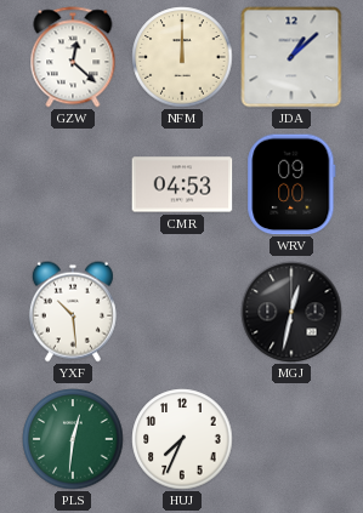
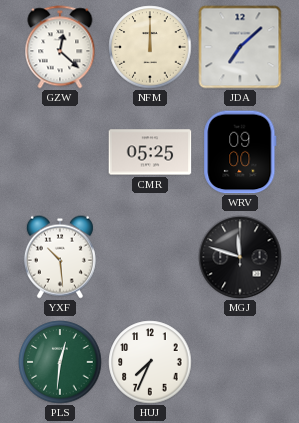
JDA: 1:08 -> 7:08
CMR: 04:53 -> 05:25
MGJ: 12:32 -> 11:48
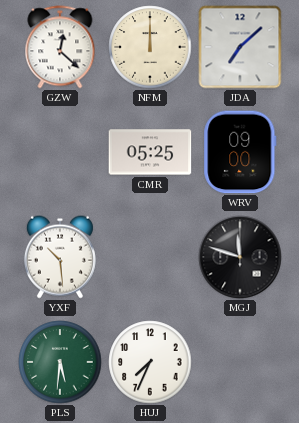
PLS: 12:31 -> 5:31
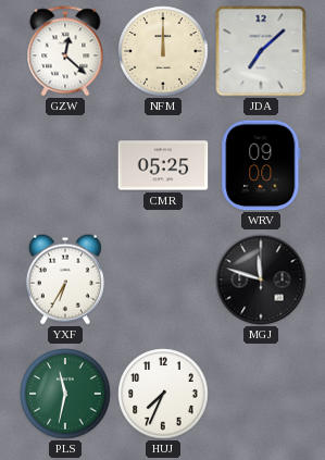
YXF: 10:29 -> 6:35
PLS: 5:31 -> 11:32
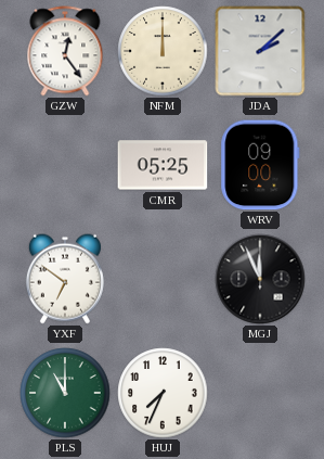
GZW: 12:22 -> 12:24
JDA: 7:08 -> 2:08
YXF: 6:35 -> 6:51
MGJ: 11:48 -> 11:56
PLS: 11:32 -> 11:00
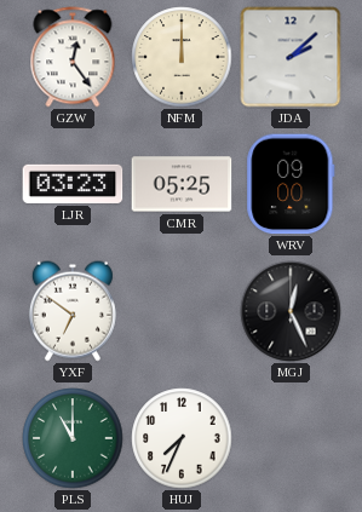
LJR: none -> 03:23
MGJ: 11:56 -> 12:26
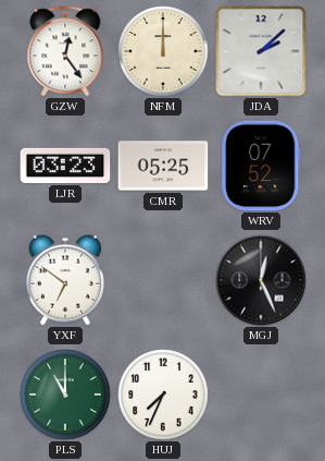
WRV: 09:00 -> 07:52
